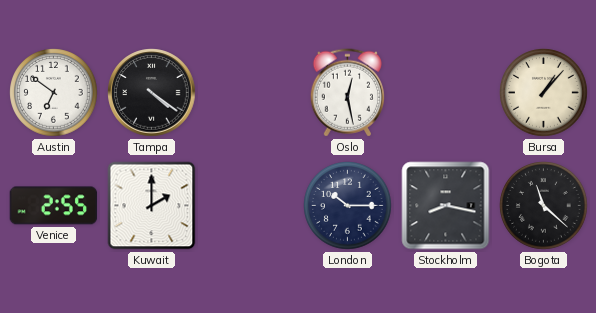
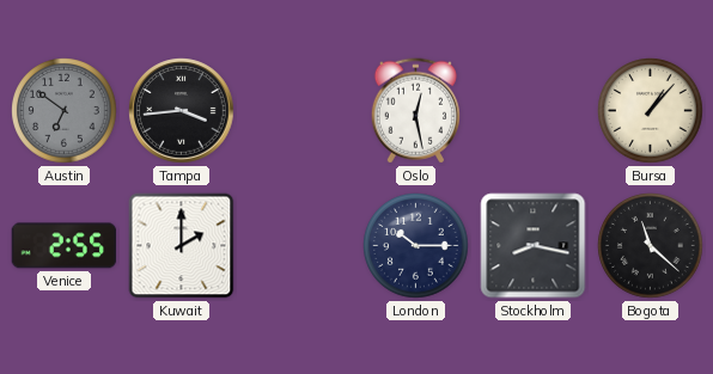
Austin dial: white -> grey
Tampa: 4:21 -> 3:44
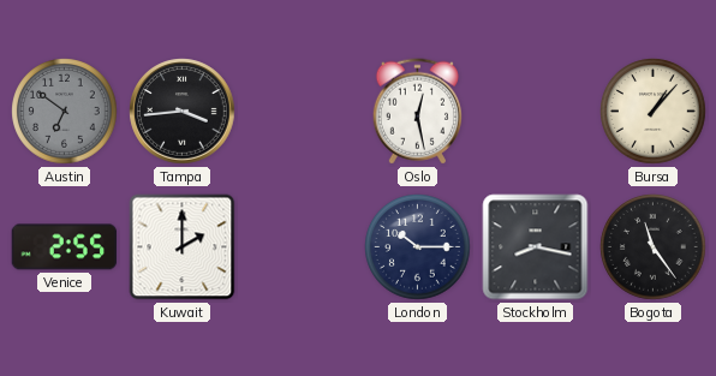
Bogota: 11:22 -> 11:24
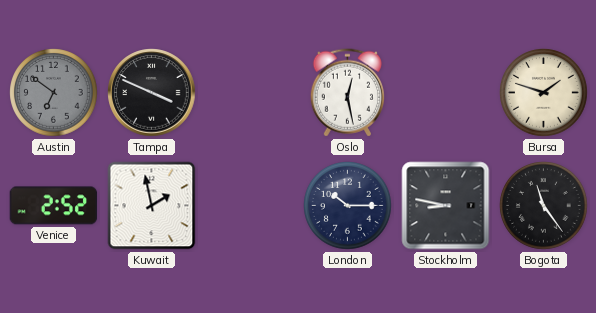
Tampa: 3:44 -> 3:49
Bursa: 1:07 -> 1:48
Venice: 2:55 -> 2:52
Kuwait: 2:00 -> 1:58
Stockholm: 8:17 -> 8:47
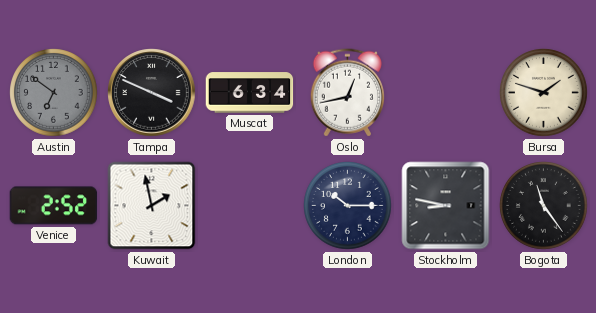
Muscat: none -> 6:34
Oslo: 12:28 -> 12:43
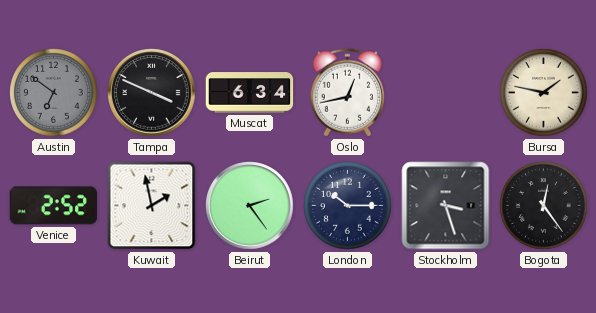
Bursa: 1:48 -> 1:47
Beirut: none -> 2:24
Stockholm: 8:47 -> 3:27
Bogota: 11:24 -> 12:24
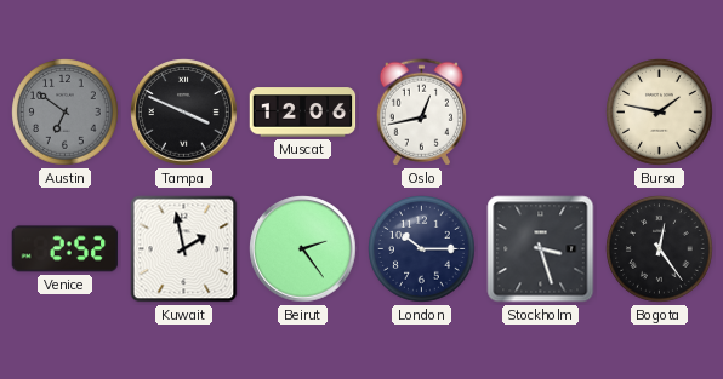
Muscat: 6:34 -> 12:06
